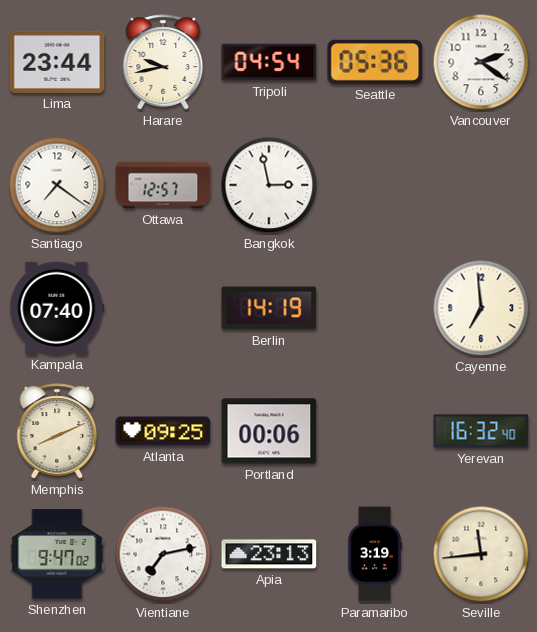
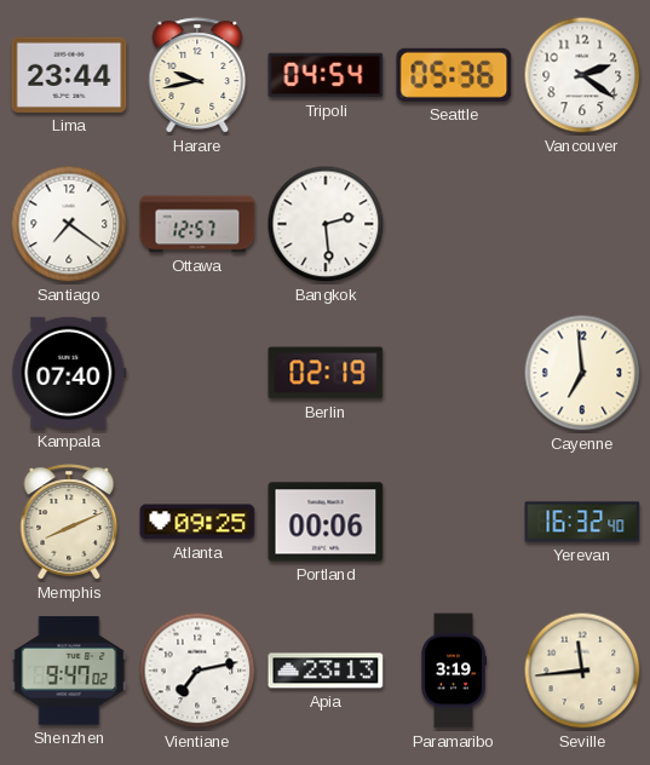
Bangkok: 2:58 -> 2:29
Berlin: 14:19 -> 02:19
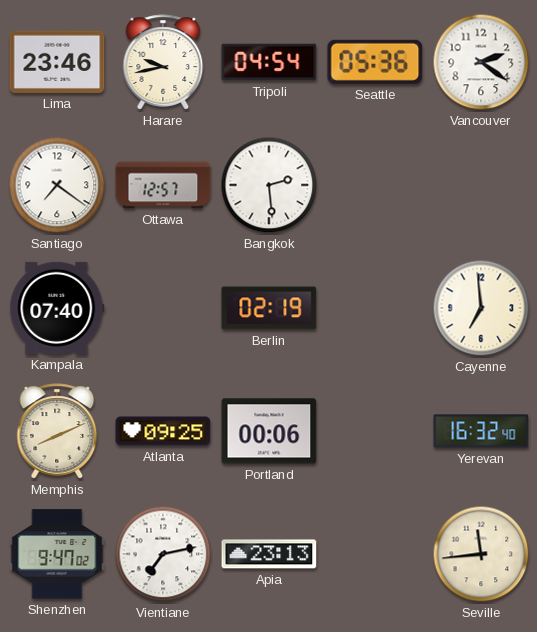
Lima: 23:44 -> 23:46
Paramaribo: 3:19 -> none
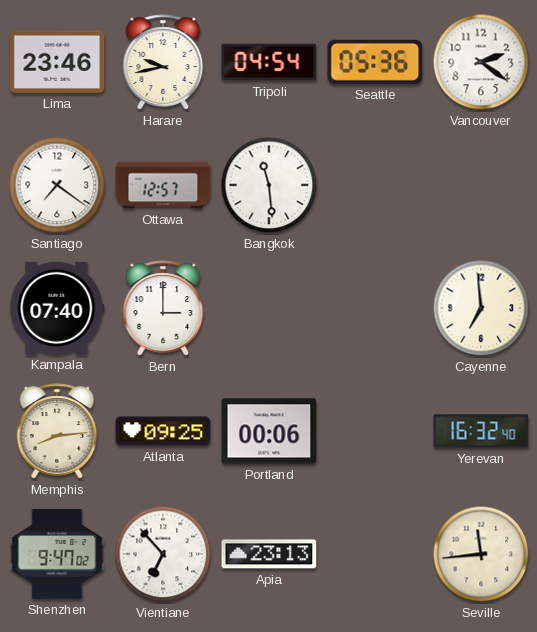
Bangkok: 2:29 -> 11:29
Bern: none -> 3:00
Berlin: 02:19 -> none
Memphis: 8:11 -> 8:14
Vientiane: 7:13 -> 6:53
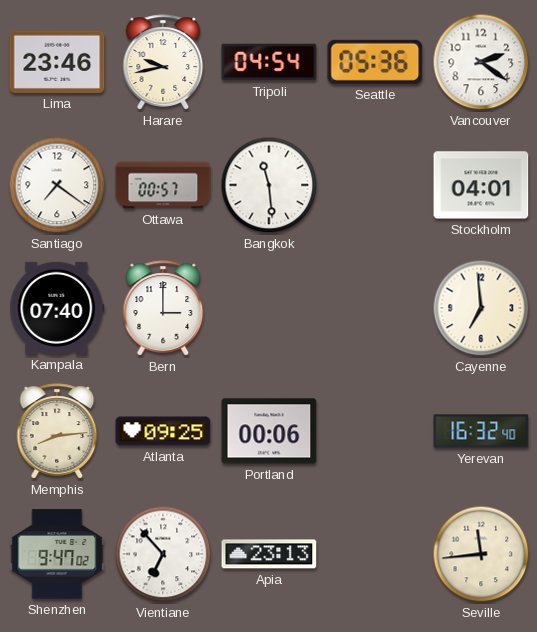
Ottawa: 12:57 -> 00:57
Stockholm: none -> 04:01
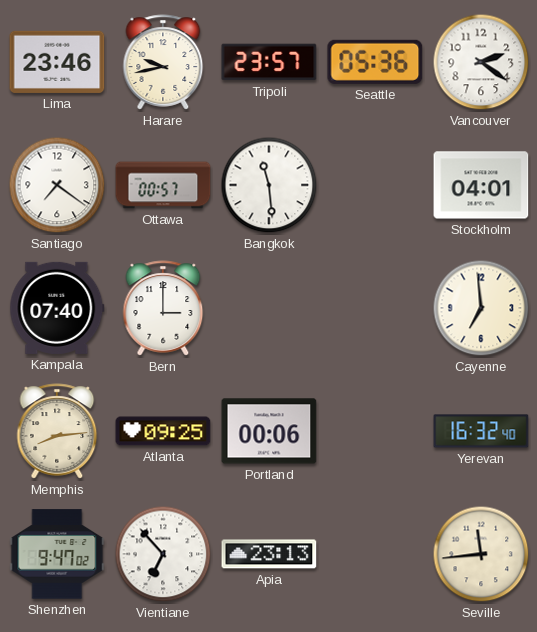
Tripoli: 04:54 -> 23:57
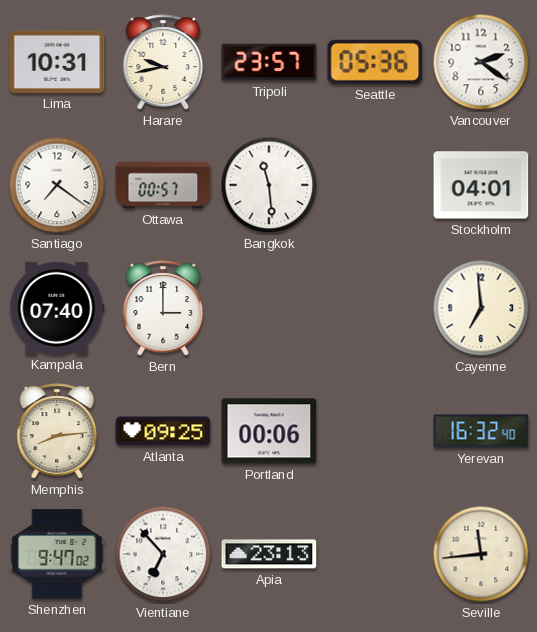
Lima: 23:46 -> 10:31
